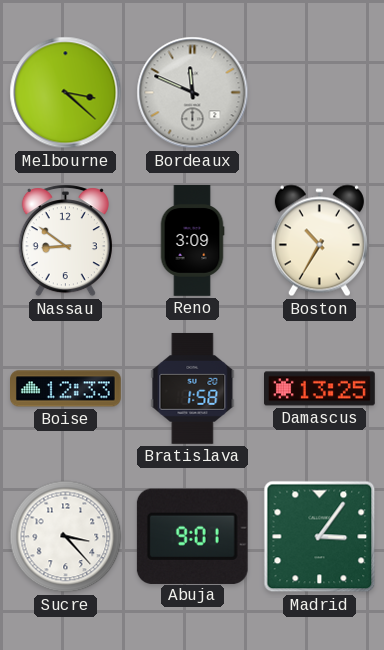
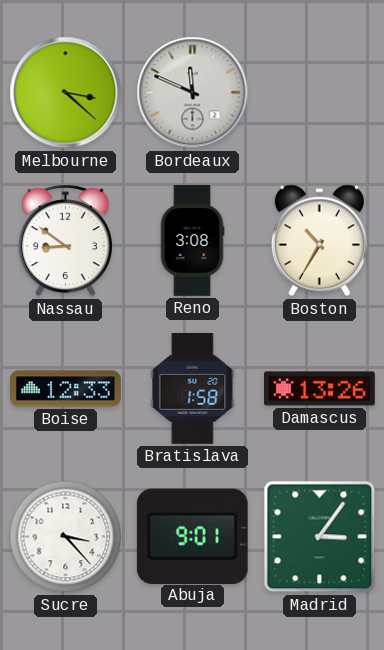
Reno: 3:09 -> 3:08
Damascus: 13:25 -> 13:26
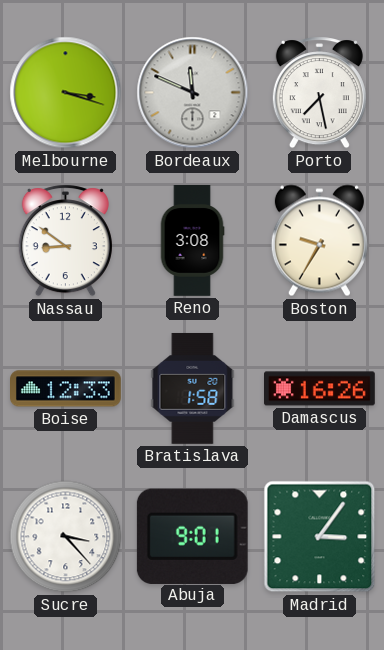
Melbourne: 3:22 -> 3:18
Porto: none -> 7:28
Boston: 10:35 -> 9:35
Damascus: 13:26 -> 16:26
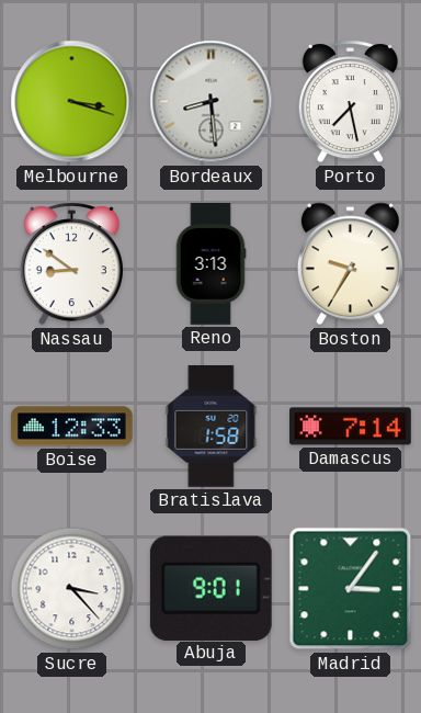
Bordeaux: 11:49 -> 8:29
Reno: 3:08 -> 3:13
Damascus: 16:26 -> 7:14
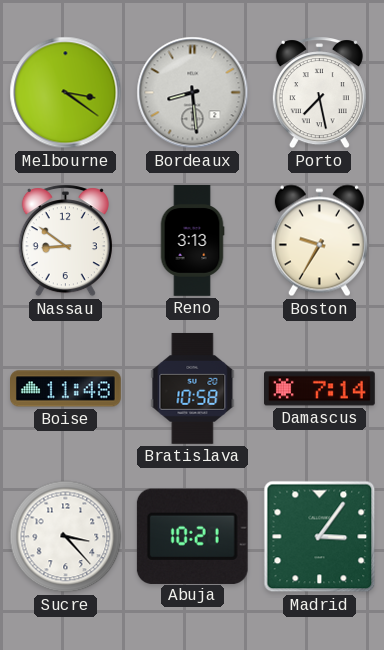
Melbourne: 3:18 -> 3:21
Boise: 12:33 -> 11:48
Bratislava: 1:58 -> 10:58
Abuja: 9:01 -> 10:21
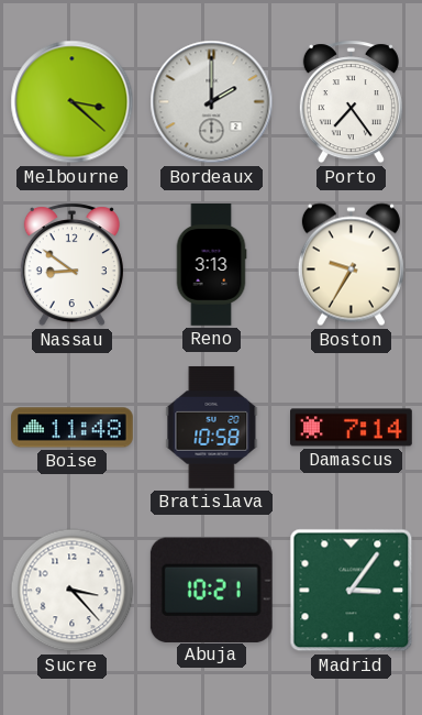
Melbourne: 3:21 -> 3:22
Bordeaux: 8:29 -> 2:00
Porto: 7:28 -> 7:24
